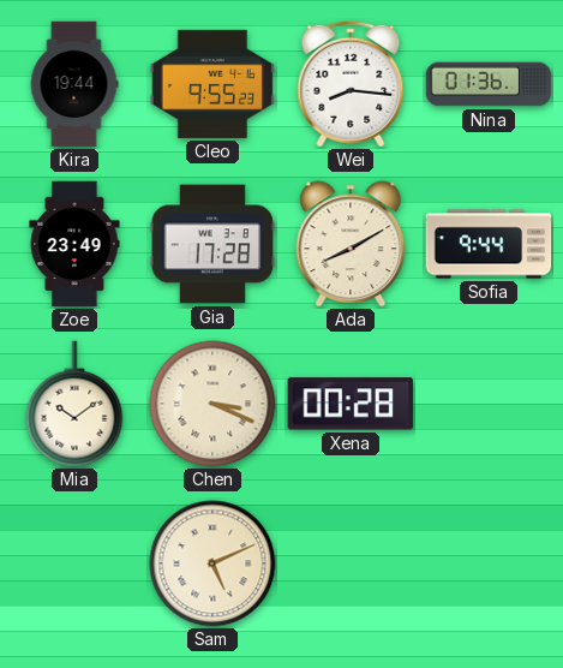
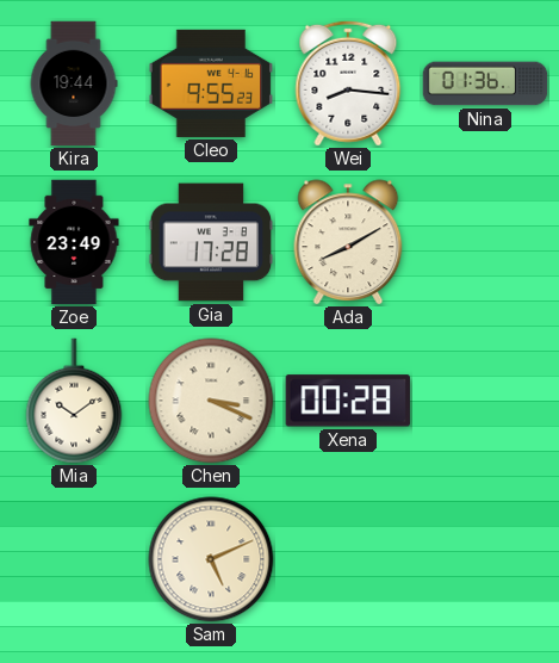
Sofia: 9:44 -> none
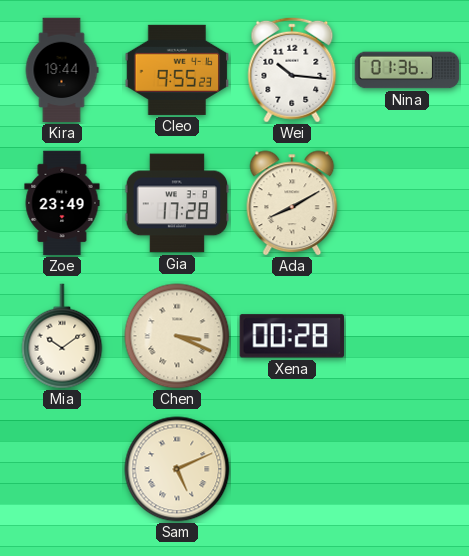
Wei: 8:16 -> 10:16
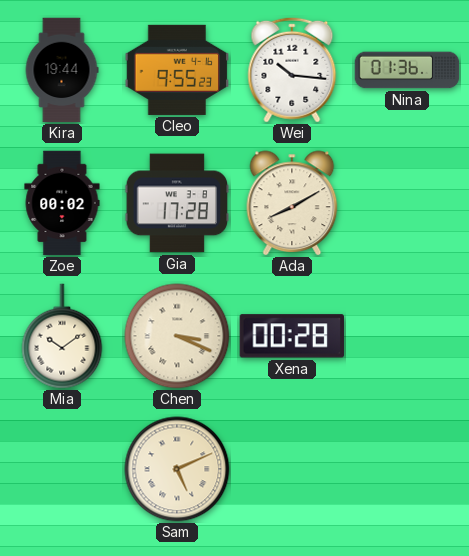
Zoe: 23:49 -> 00:02
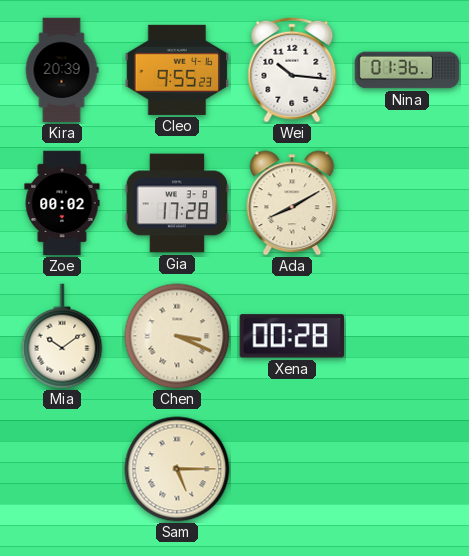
Kira: 19:44 -> 20:39
Sam: 5:11 -> 5:15
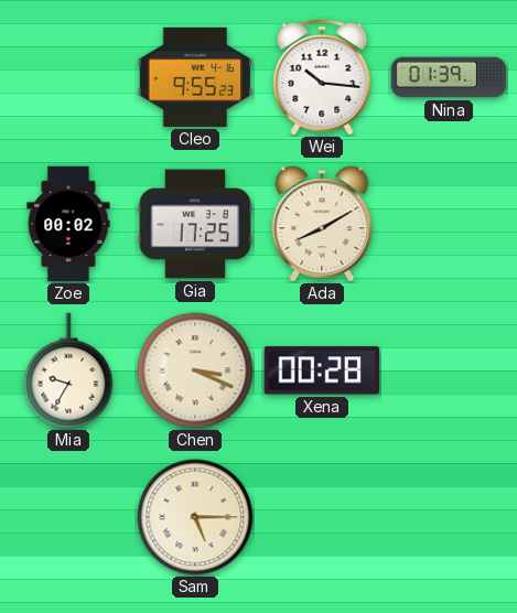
Kira: 20:39 -> none
Nina: 01:36 -> 01:39
Gia: 17:28 -> 17:25
Mia: 10:09 -> 9:35
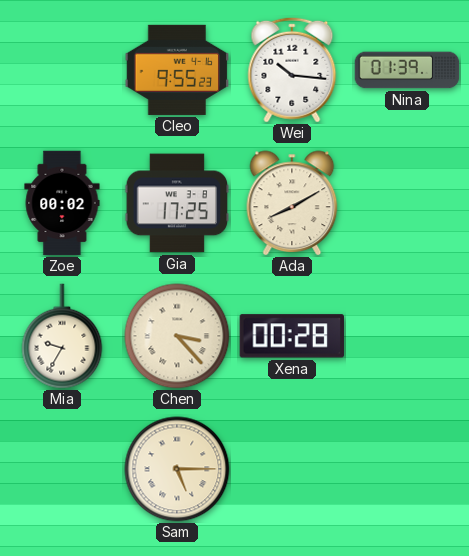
Chen: 3:19 -> 3:23
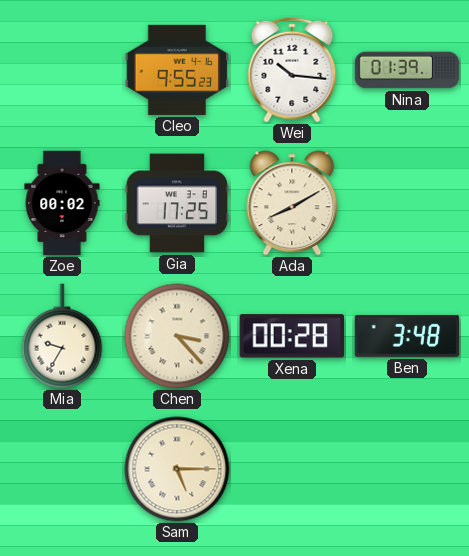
Ben: none -> 3:48
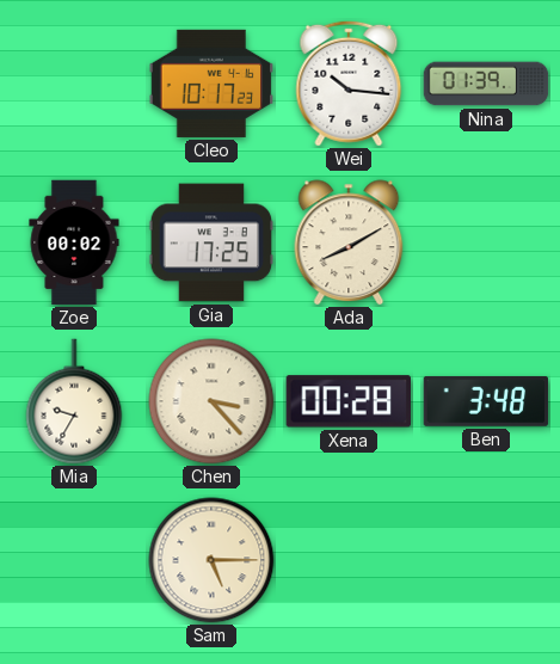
Cleo: 9:55 -> 10:17
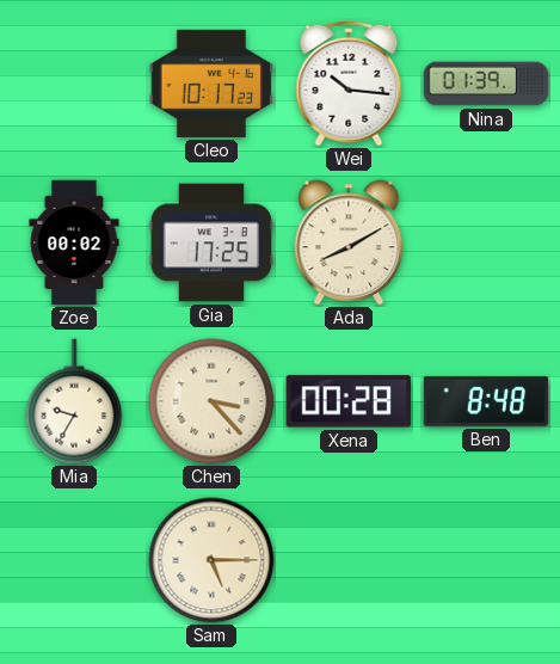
Ben: 3:48 -> 8:48
